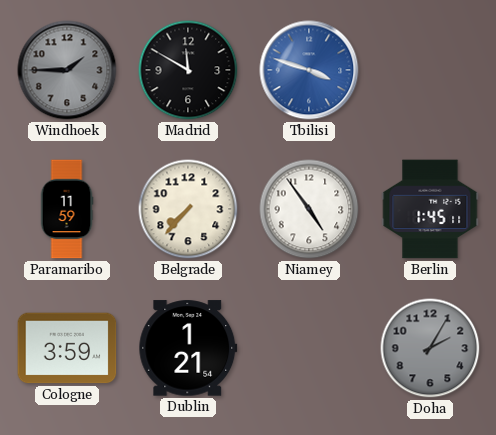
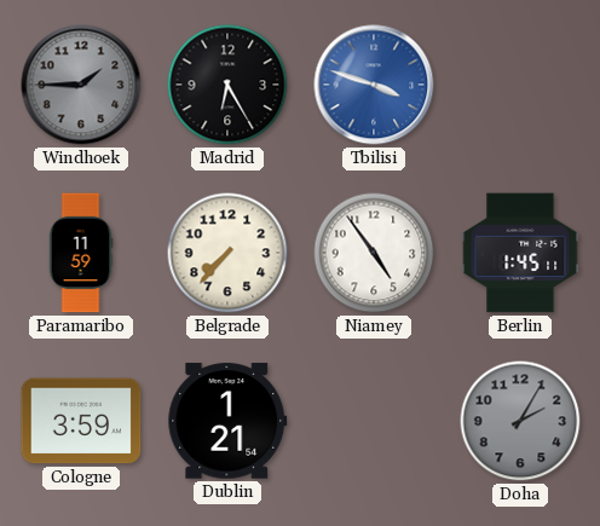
Madrid: 11:50 -> 6:25
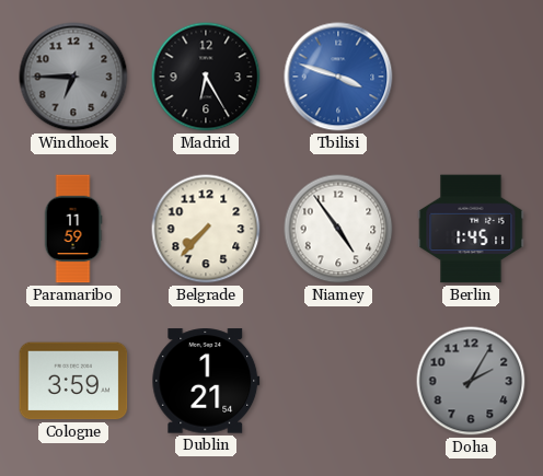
Windhoek: 1:45 -> 6:45
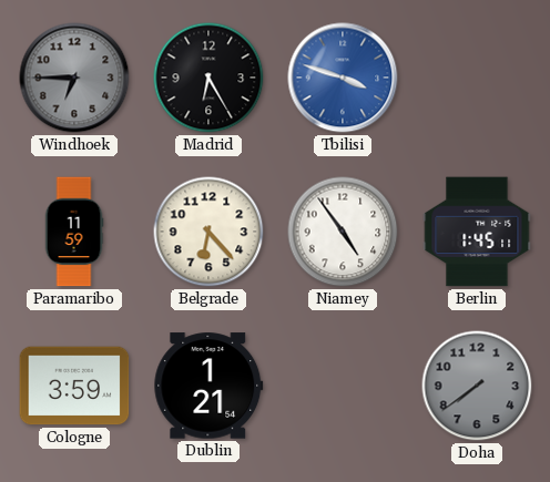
Belgrade: 7:37 -> 6:23
Doha: 2:05 -> 7:39
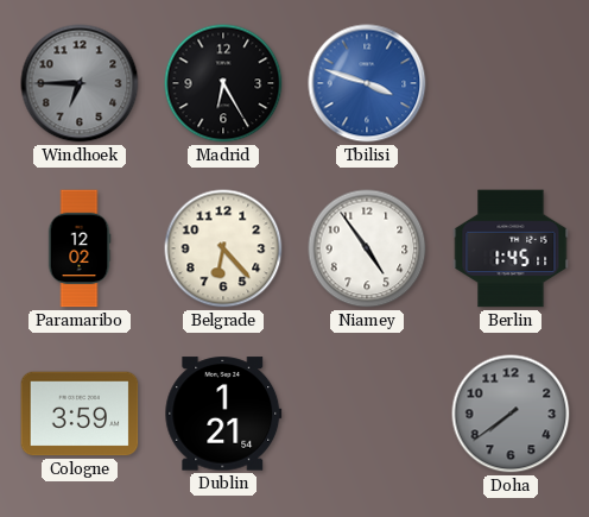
Paramaribo: 11:59 -> 12:02
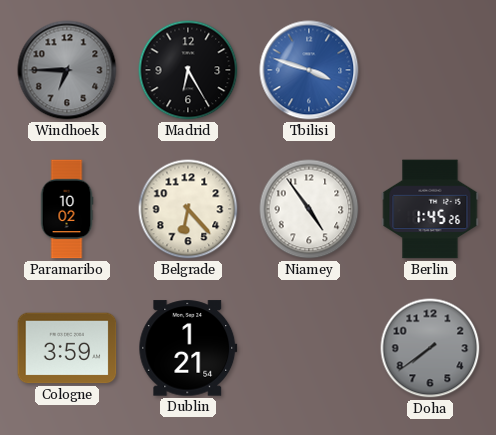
Paramaribo: 12:02 -> 10:02
Berlin: 1:45:11 -> 1:45:26
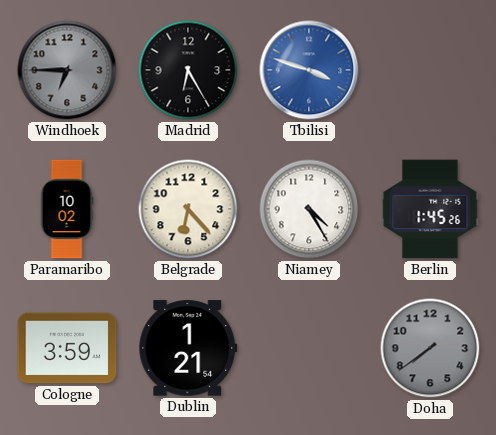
Niamey: 4:54 -> 4:25
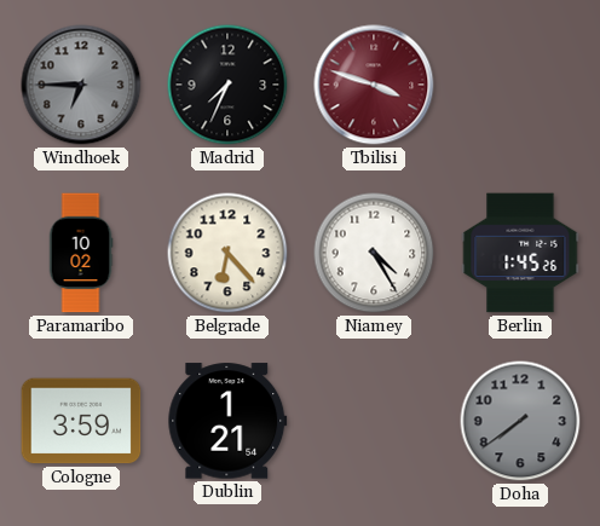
Madrid: 6:25 -> 7:34
Tbilisi dial: blue -> burgundy
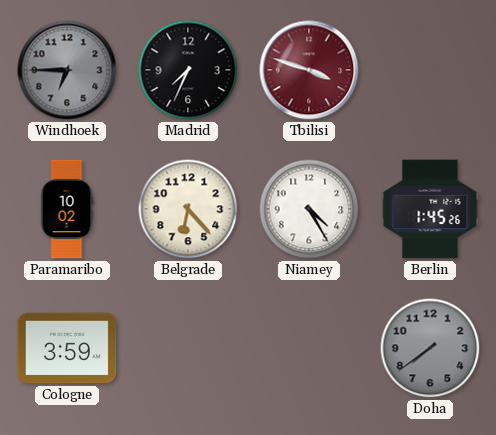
Dublin: 1:21 -> none
